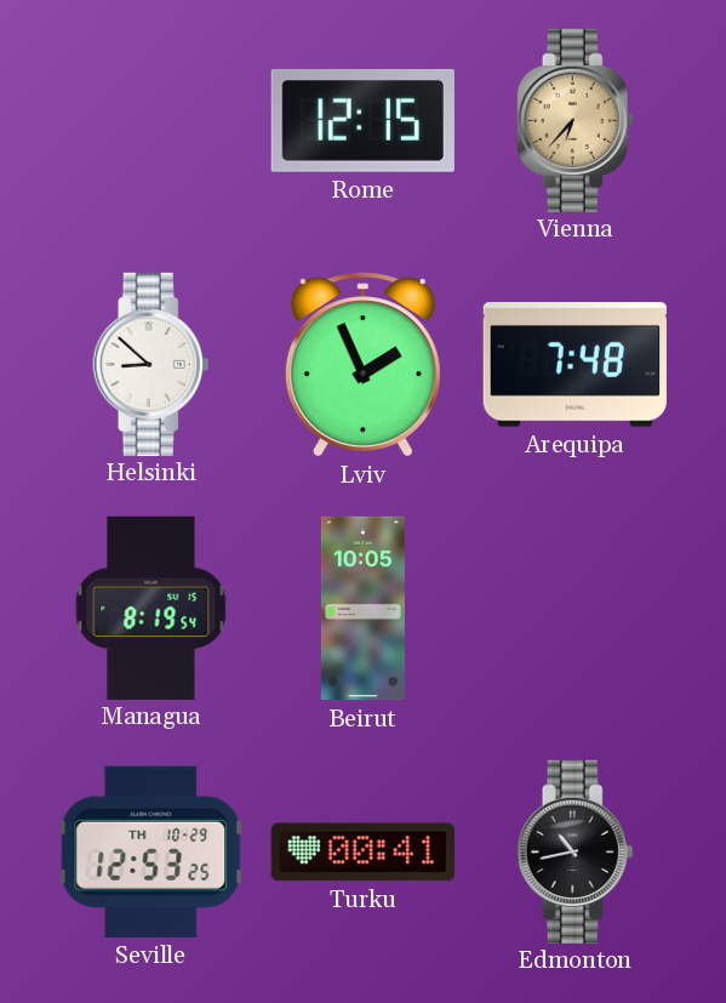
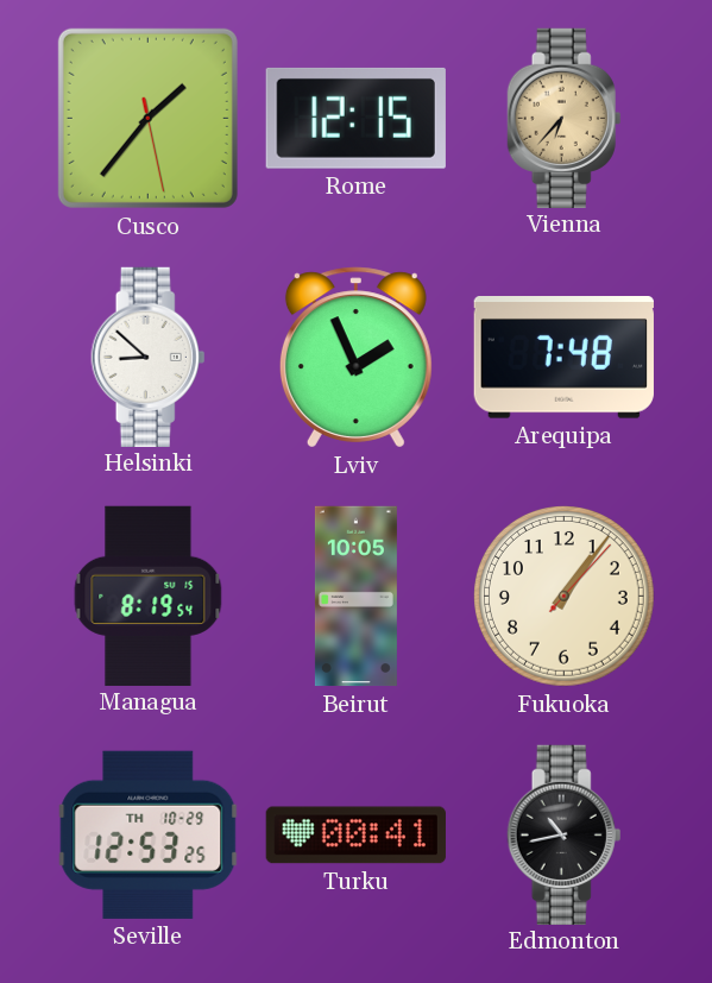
Cusco: none -> 1:36
Fukuoka: none -> 1:06
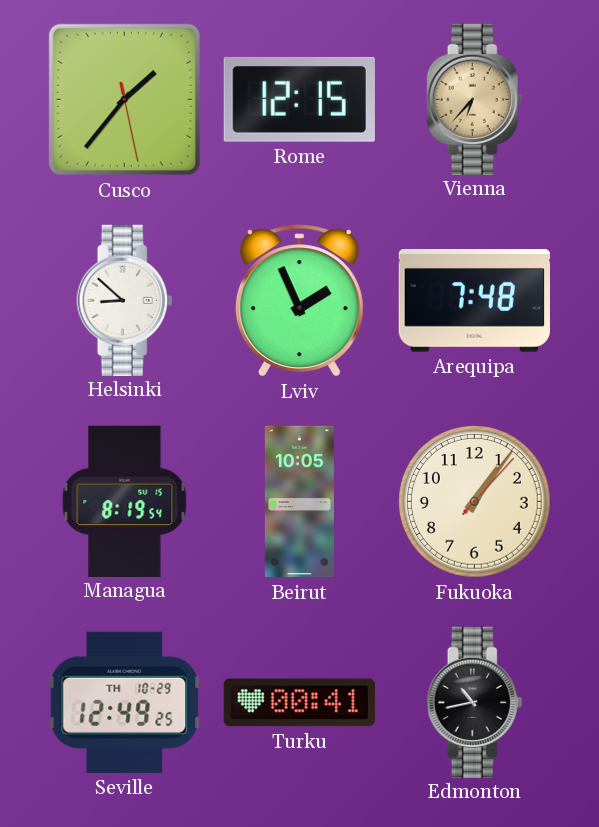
Seville: 12:53 -> 12:49
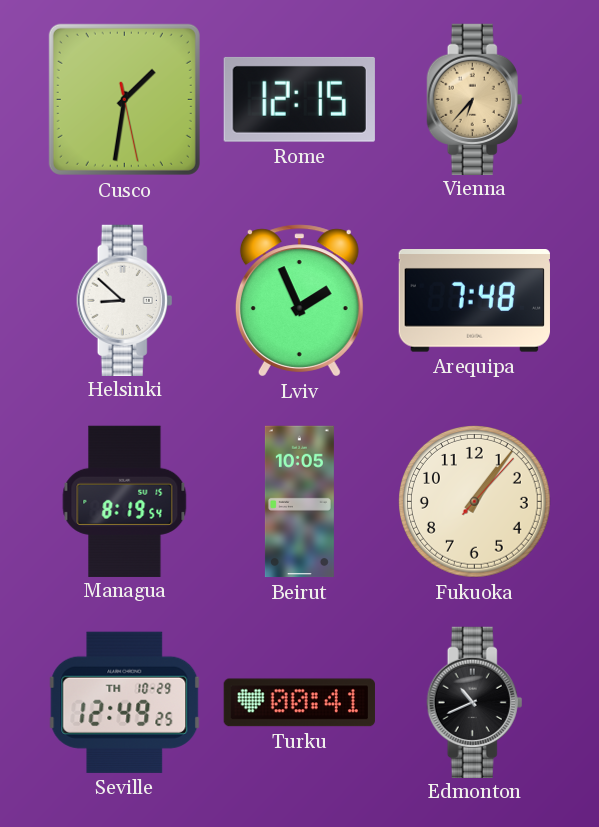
Cusco: 1:36 -> 1:31
Edmonton: 10:43 -> 10:41
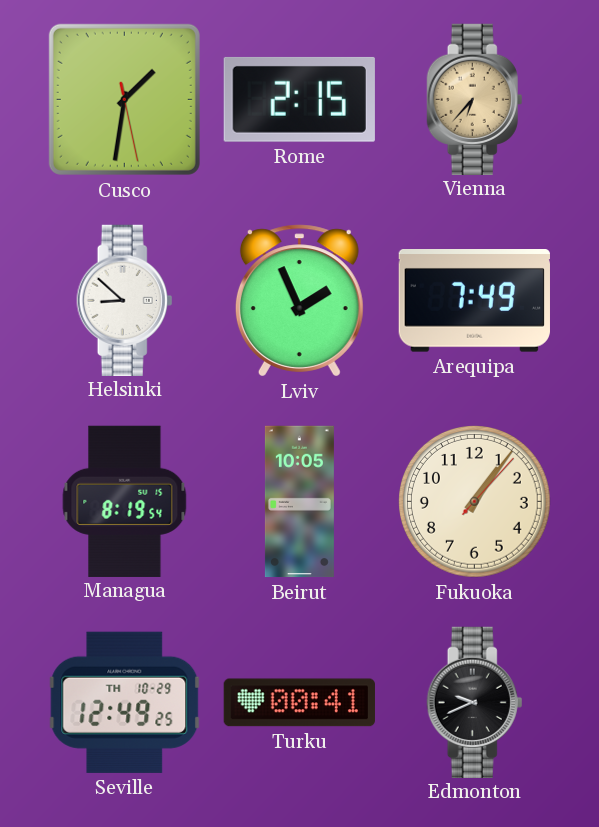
Rome: 12:15 -> 2:15
Arequipa: 7:48 -> 7:49
Edmonton: 10:41 -> 9:41
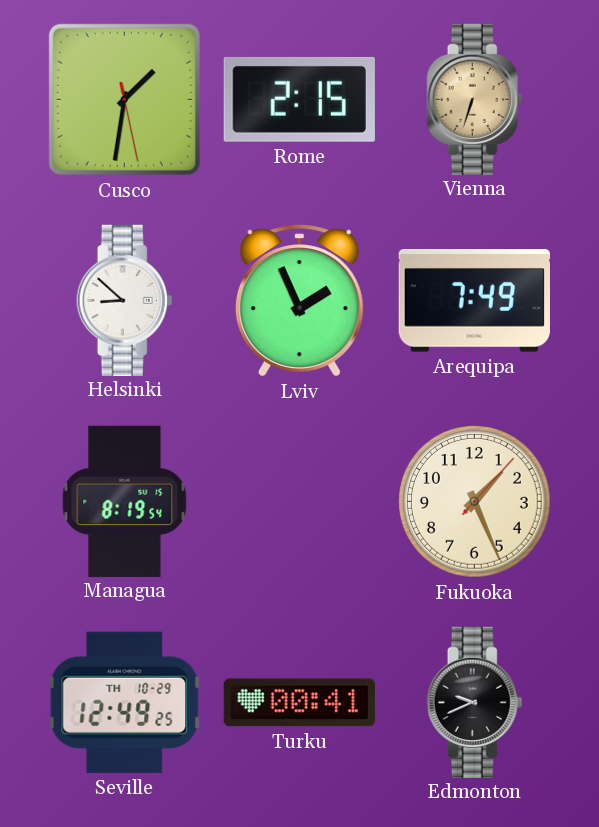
Vienna: 6:37 -> 6:33
Beirut: 10:05 -> none
Fukuoka: 1:06 -> 1:26
